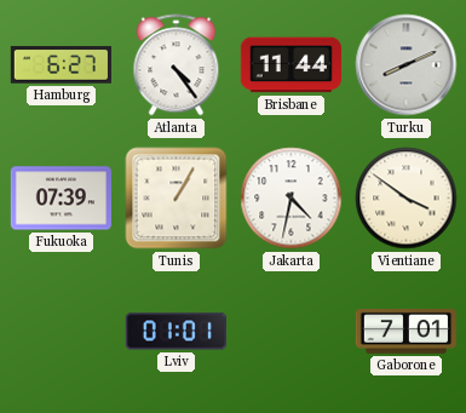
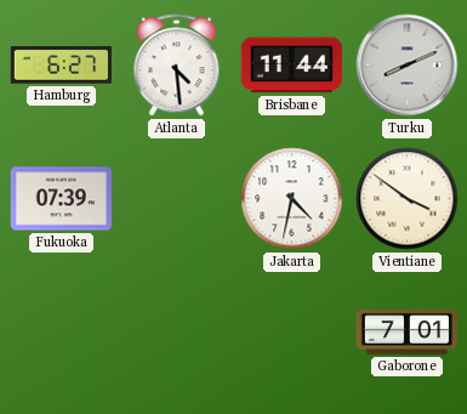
Atlanta: 4:24 -> 4:29
Tunis: 1:05 -> none
Lviv: 01:01 -> none
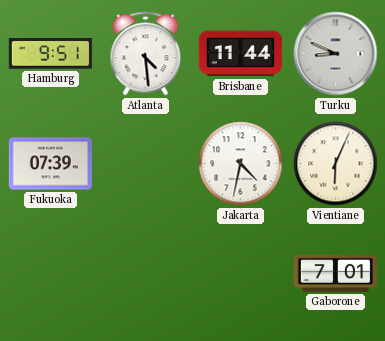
Hamburg: 6:27 -> 9:51
Turku: 8:11 -> 8:49
Vientiane: 3:51 -> 6:04
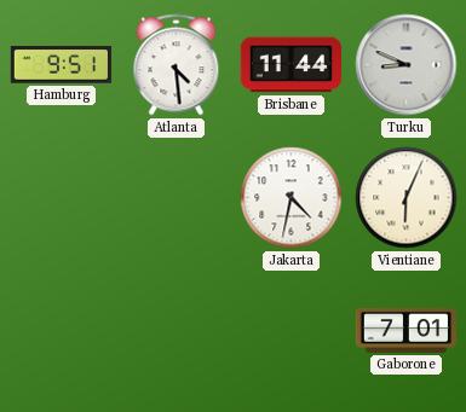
Fukuoka: 07:39 -> none
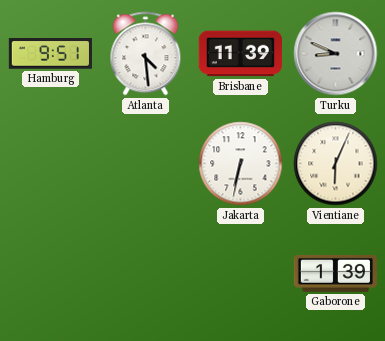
Brisbane: 11:44 -> 11:39
Jakarta: 4:32 -> 6:32
Gaborone: 7:01 -> 1:39
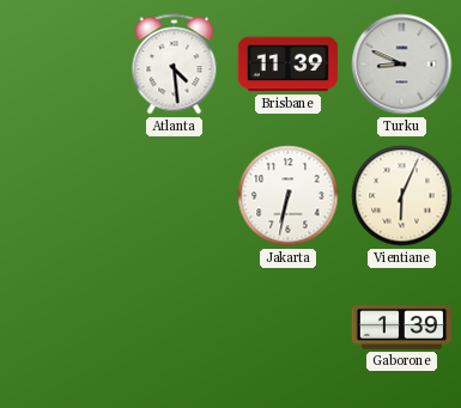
Hamburg: 9:51 -> none
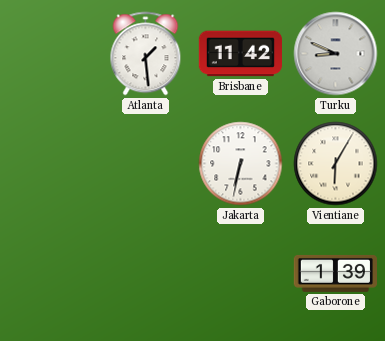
Atlanta: 4:29 -> 1:29
Brisbane: 11:39 -> 11:42
Vientiane: 6:04 -> 6:05
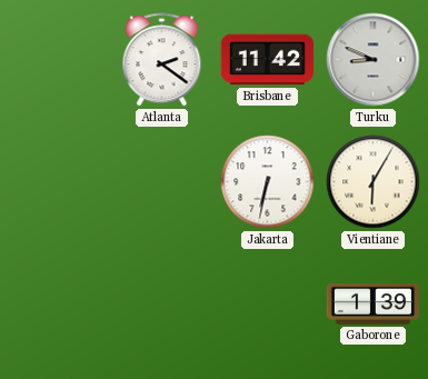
Atlanta: 1:29 -> 2:21
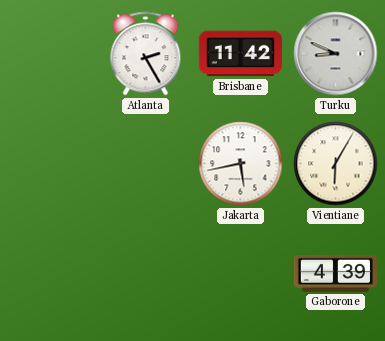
Atlanta: 2:21 -> 2:25
Jakarta: 6:32 -> 5:43
Gaborone: 1:39 -> 4:39
